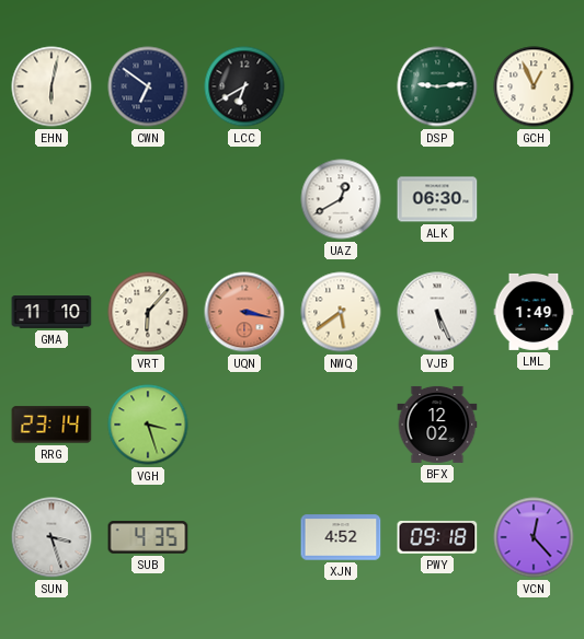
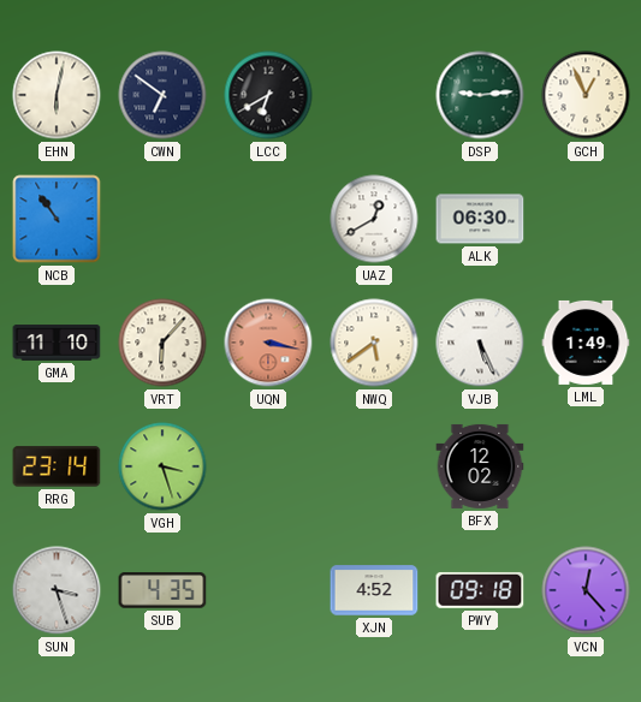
NCB: none -> 10:54
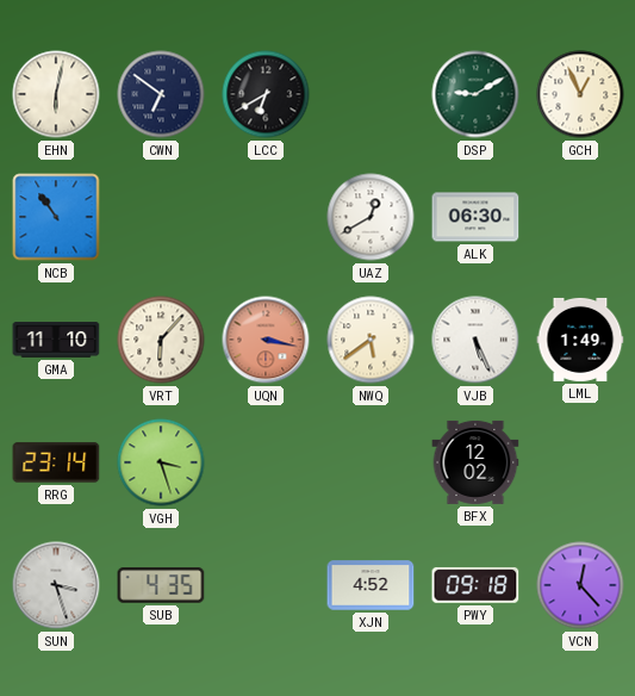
DSP: 9:14 -> 9:10
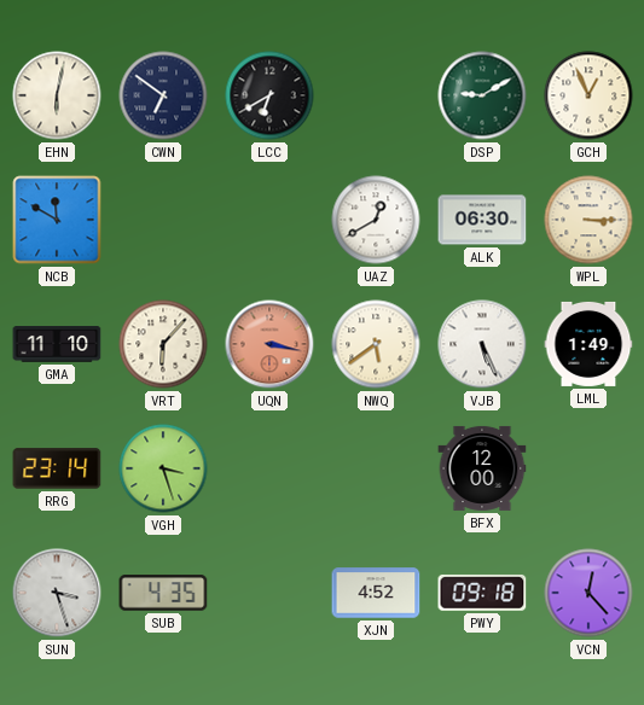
NCB: 10:54 -> 11:50
WPL: none -> 3:15
BFX: 12:02 -> 12:00
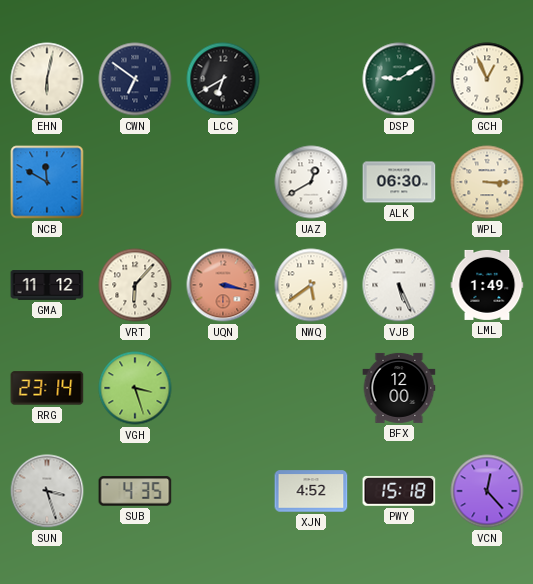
GMA: 11:10 -> 11:12
PWY: 09:18 -> 15:18
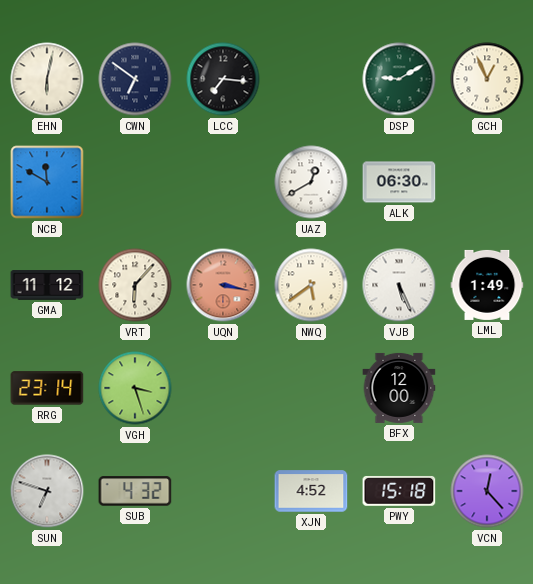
LCC: 6:40 -> 7:16
WPL: 3:15 -> none
SUN: 3:27 -> 6:48
SUB: 4:35 -> 4:32
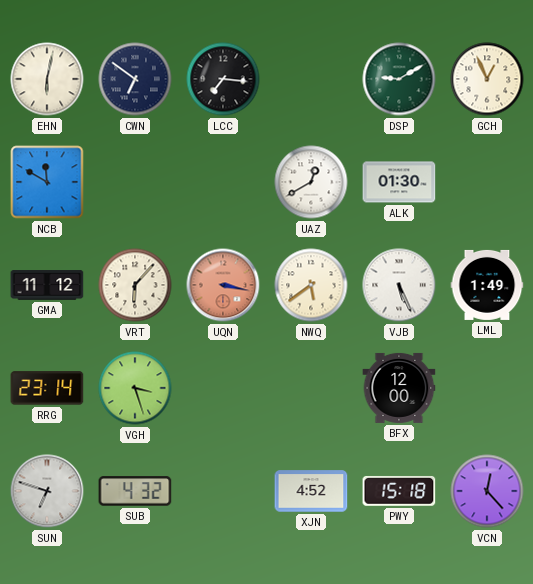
ALK: 06:30 -> 01:30
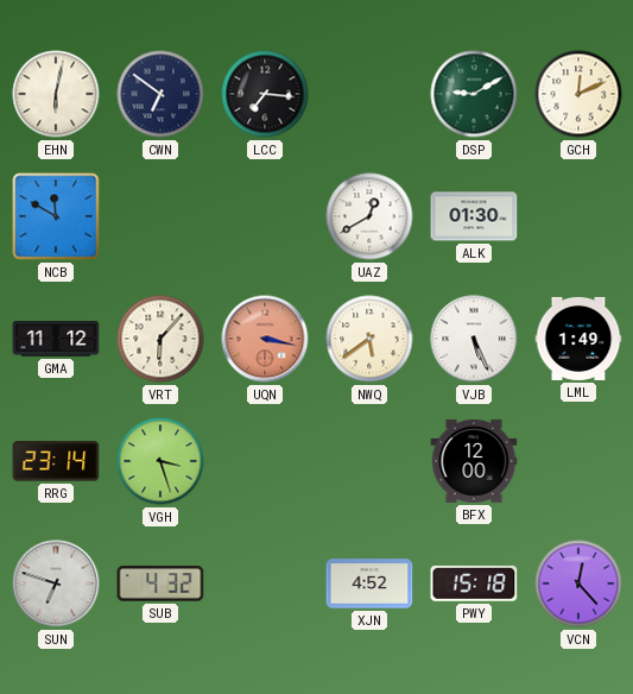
GCH: 12:56 -> 12:11
